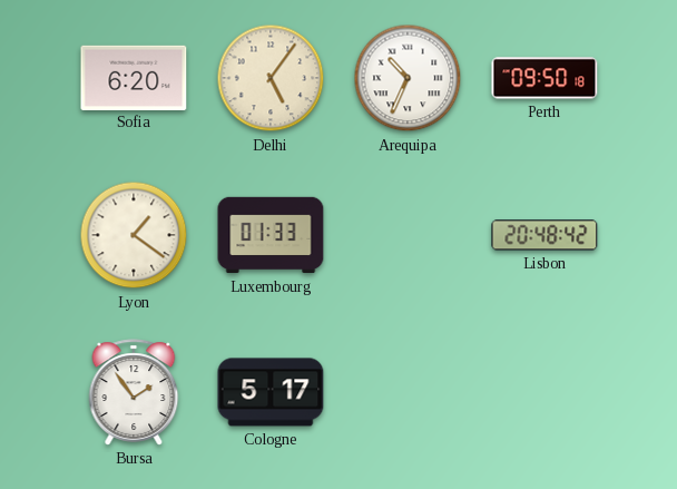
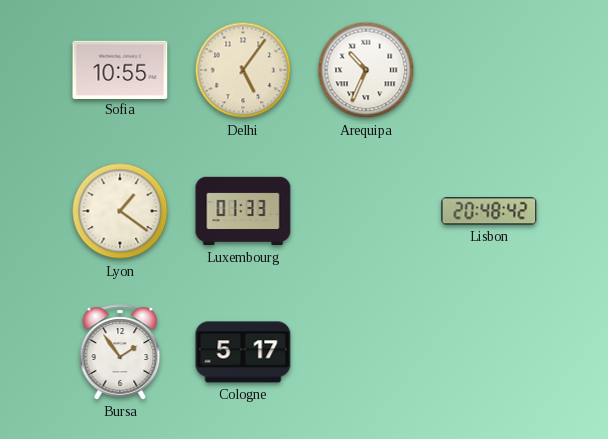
Sofia: 6:20 -> 10:55
Perth: 09:50 -> none
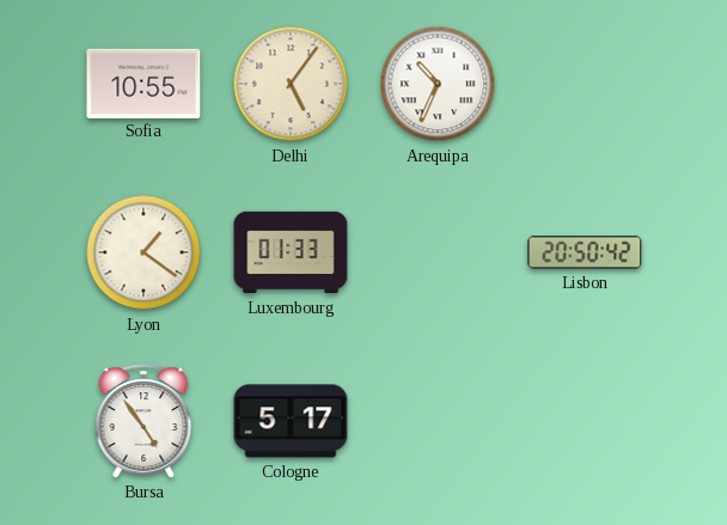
Lisbon: 20:48 -> 20:50
Bursa: 1:54 -> 4:54
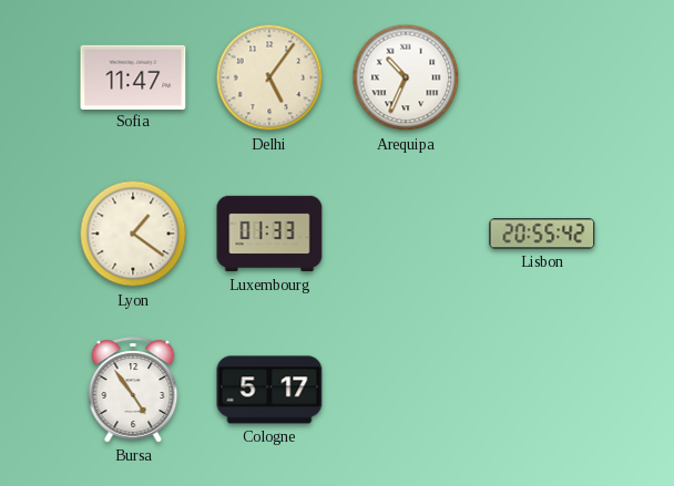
Sofia: 10:55 -> 11:47
Lisbon: 20:50 -> 20:55
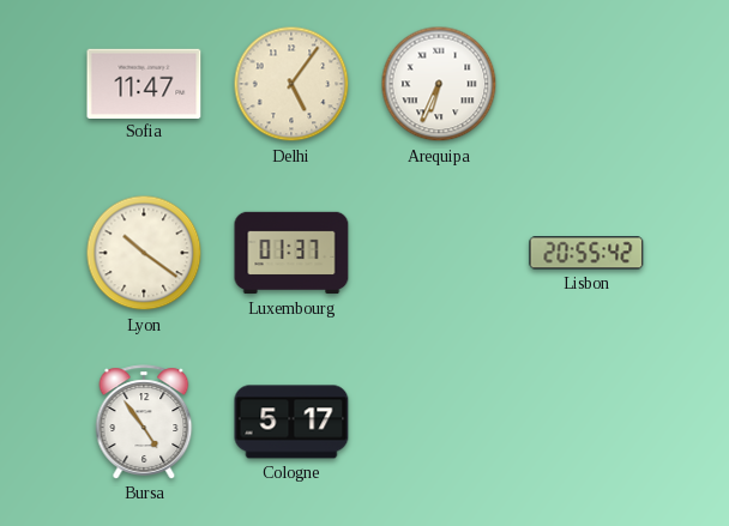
Arequipa: 10:34 -> 6:34
Lyon: 1:21 -> 10:21
Luxembourg: 01:33 -> 01:37
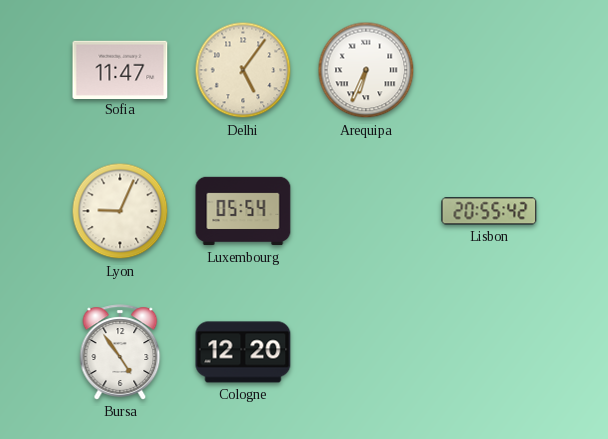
Lyon: 10:21 -> 9:04
Luxembourg: 01:37 -> 05:54
Cologne: 5:17 -> 12:20
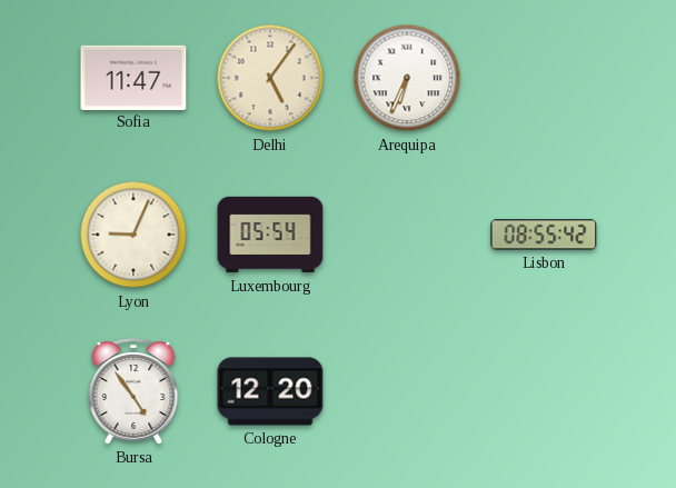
Lisbon: 20:55 -> 08:55
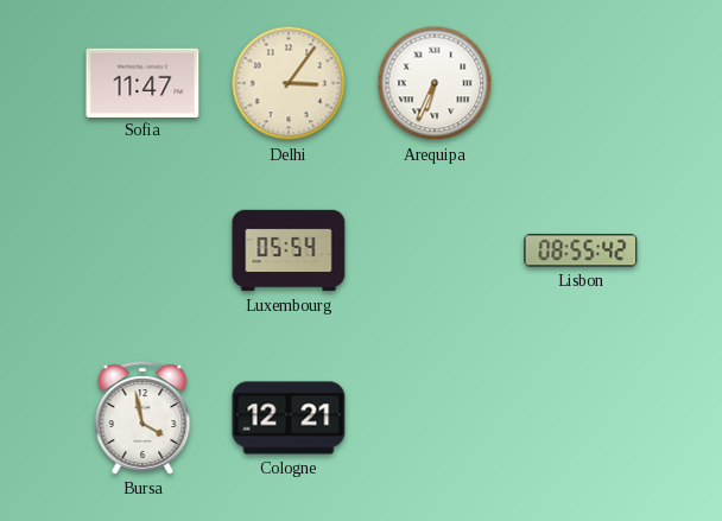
Delhi: 5:06 -> 3:06
Lyon: 9:04 -> none
Bursa: 4:54 -> 3:58
Cologne: 12:20 -> 12:21
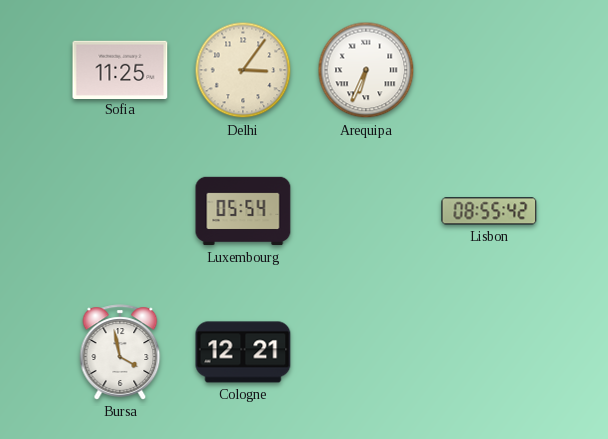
Sofia: 11:47 -> 11:25
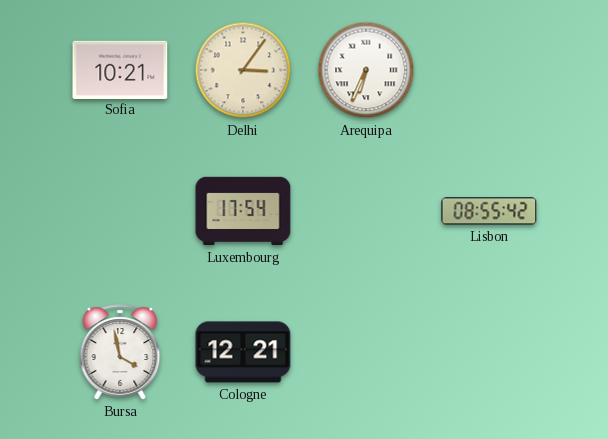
Sofia: 11:25 -> 10:21
Luxembourg: 05:54 -> 17:54
